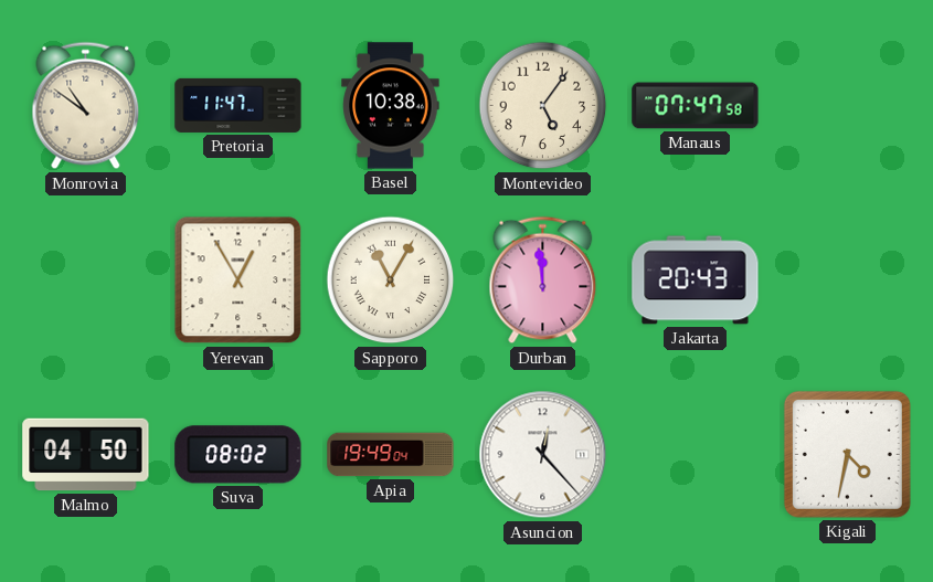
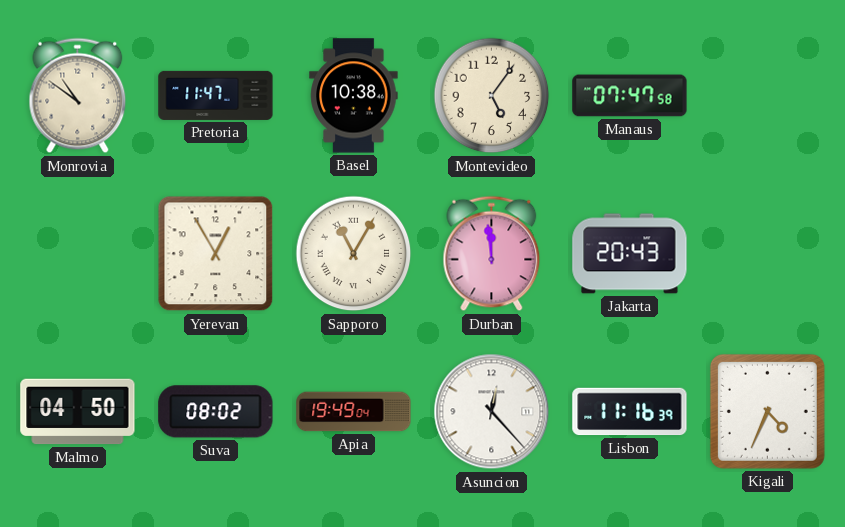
Lisbon: none -> 11:16
Kigali: 4:32 -> 4:34
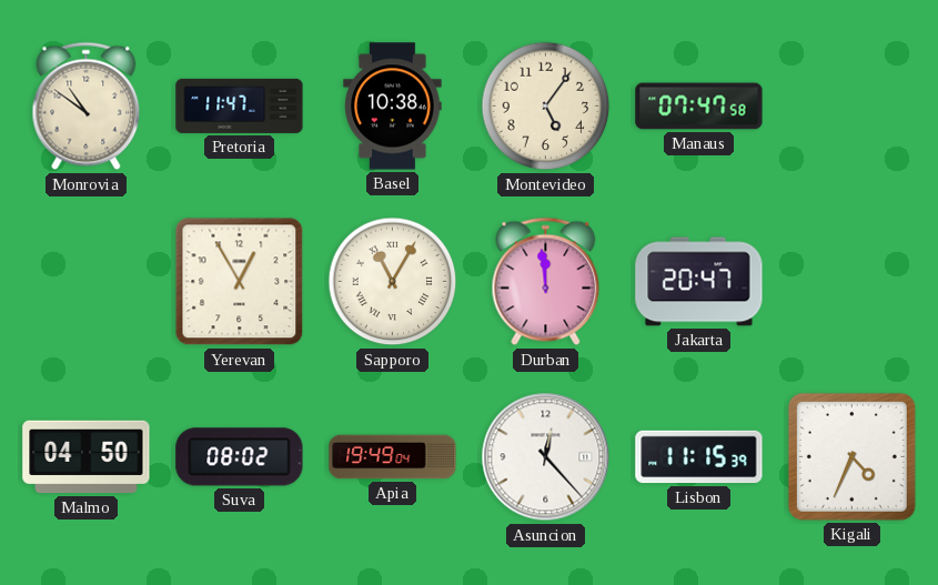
Jakarta: 20:43 -> 20:47
Lisbon: 11:16 -> 11:15
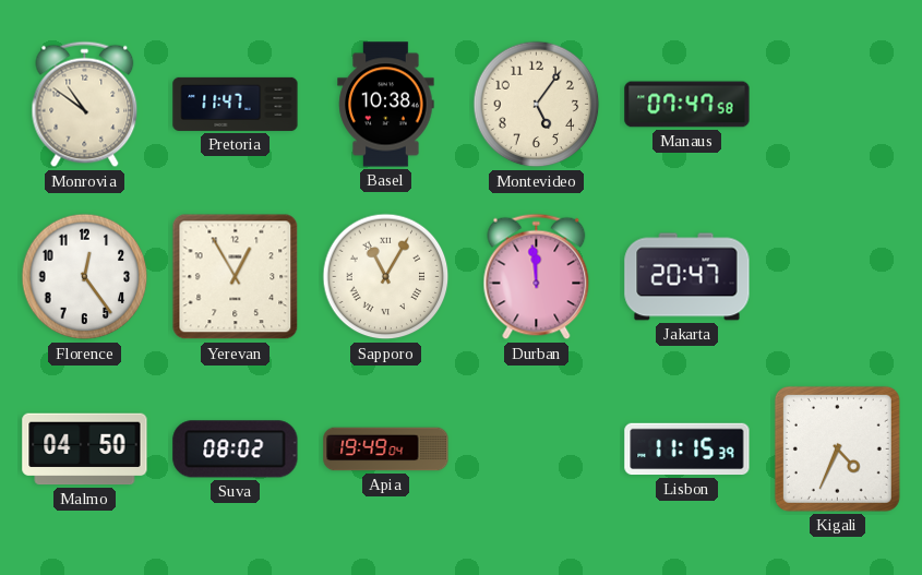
Florence: none -> 12:24
Asuncion: 12:23 -> none
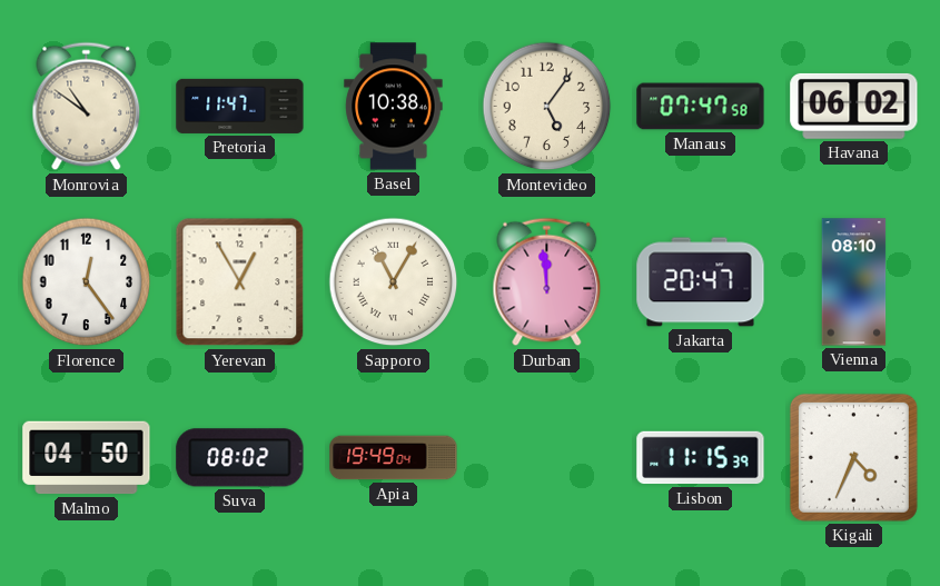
Havana: none -> 06:02
Vienna: none -> 08:10
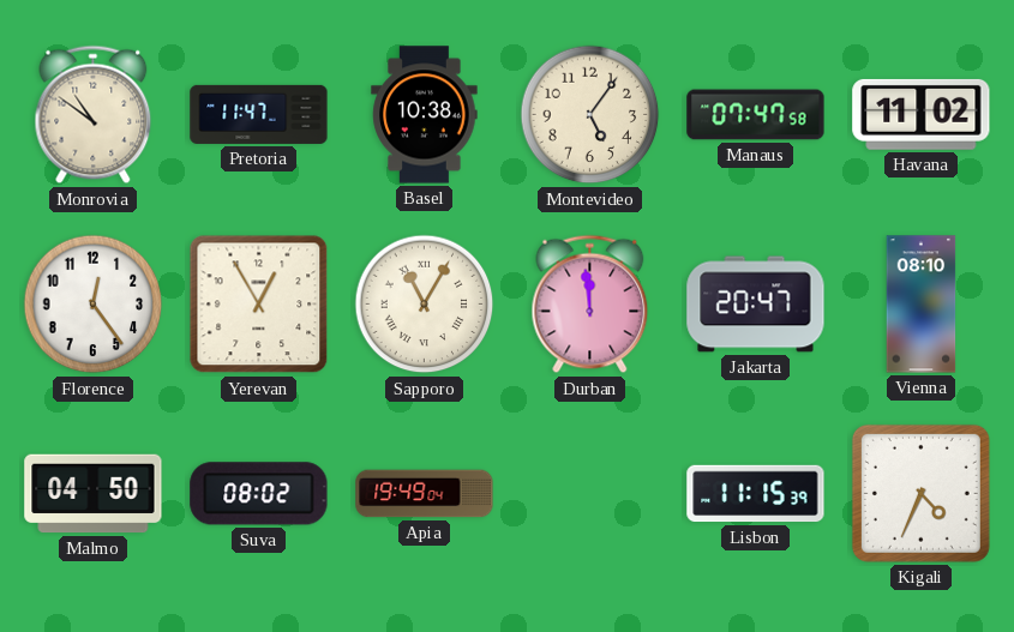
Havana: 06:02 -> 11:02
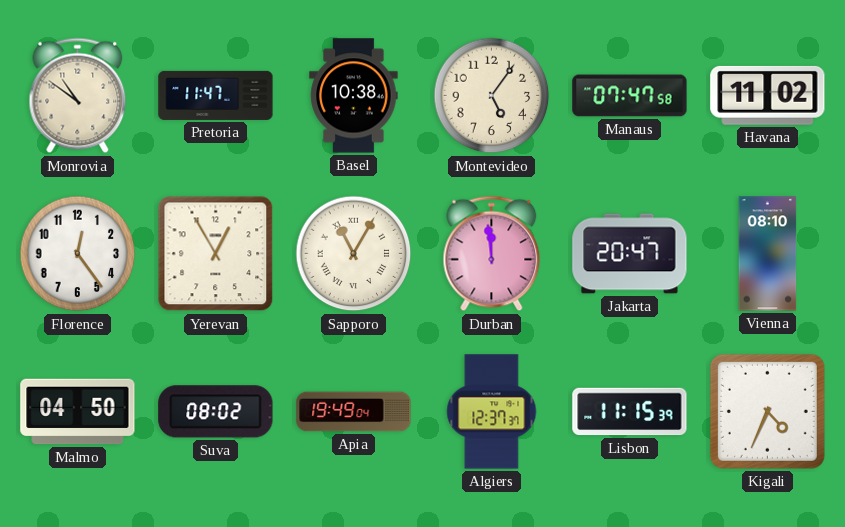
Algiers: none -> 12:37
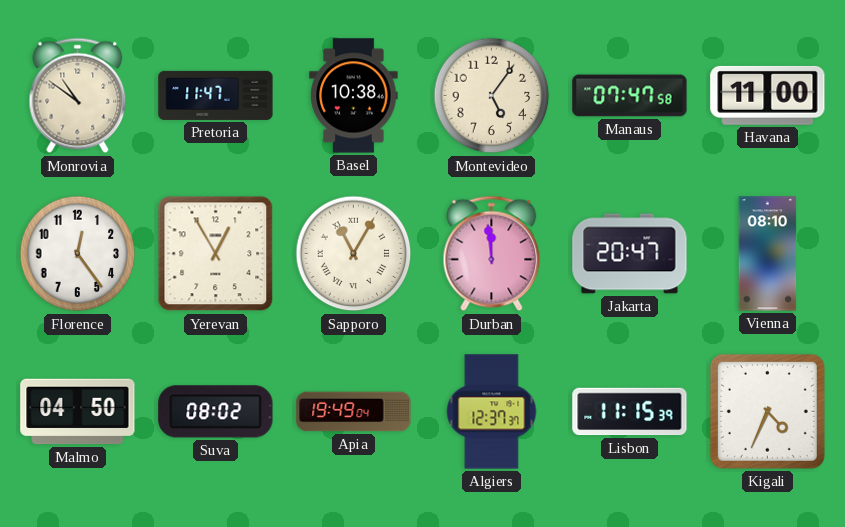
Havana: 11:02 -> 11:00
